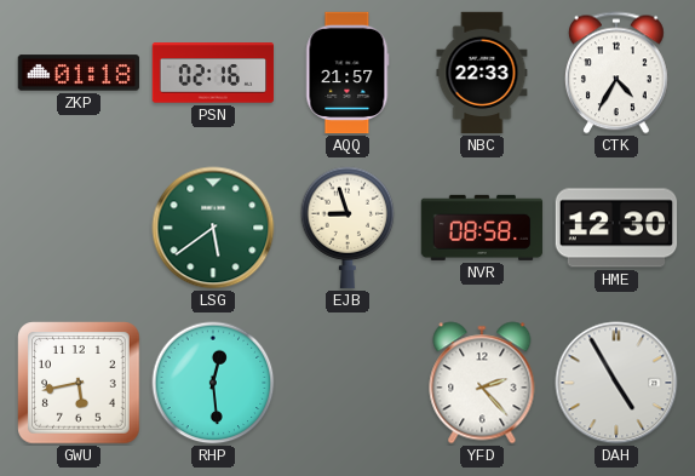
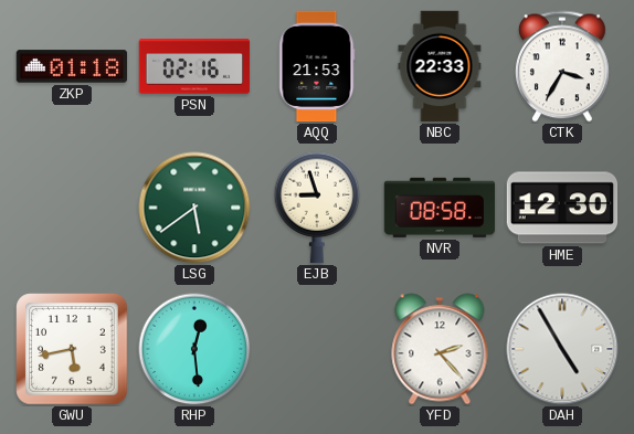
AQQ: 21:57 -> 21:53
CTK: 4:35 -> 3:35
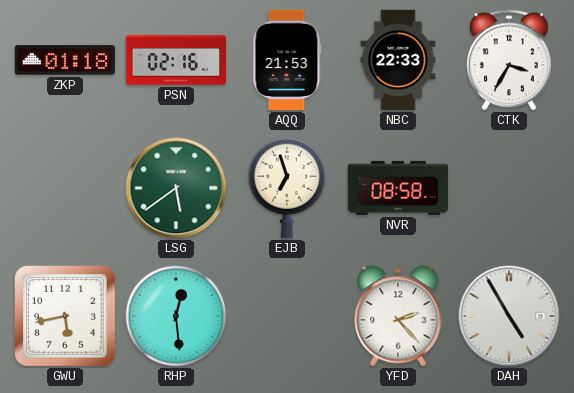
EJB: 8:57 -> 6:57
HME: 12:30 -> none
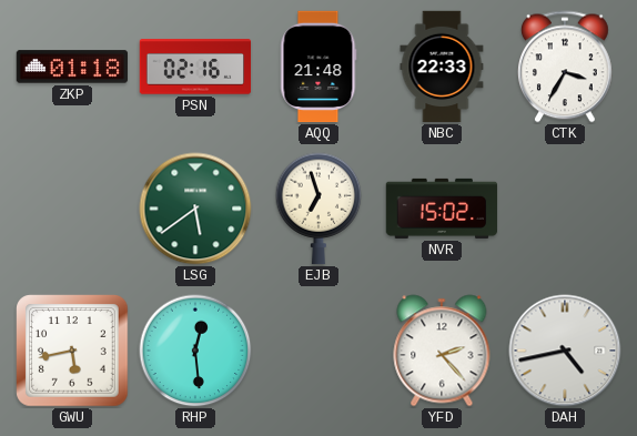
AQQ: 21:53 -> 21:48
NVR: 08:58 -> 15:02
DAH: 4:55 -> 4:43
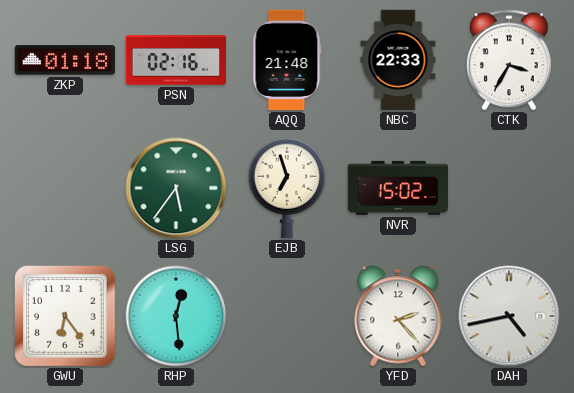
LSG: 5:39 -> 5:36
GWU: 5:43 -> 6:24
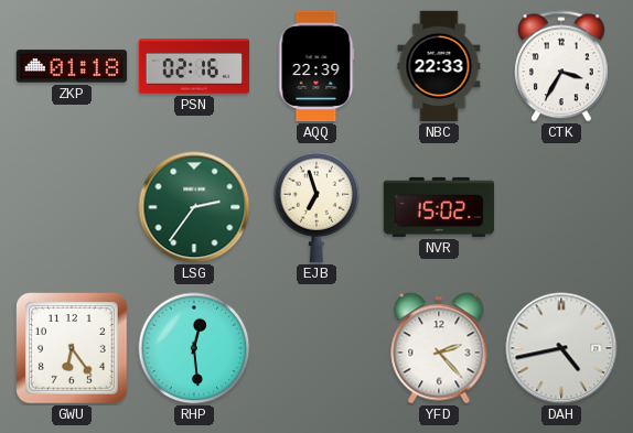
AQQ: 21:48 -> 22:39
LSG: 5:36 -> 2:36
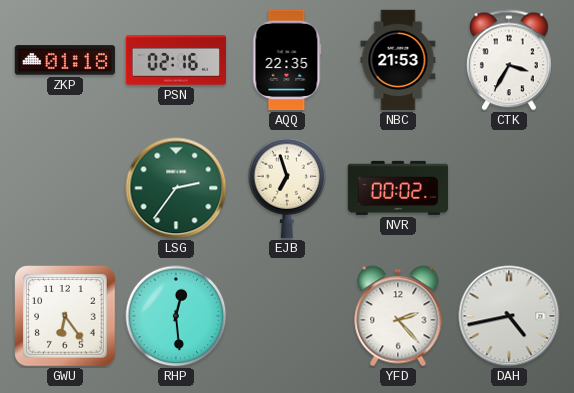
AQQ: 22:39 -> 22:35
NBC: 22:33 -> 21:53
NVR: 15:02 -> 00:02
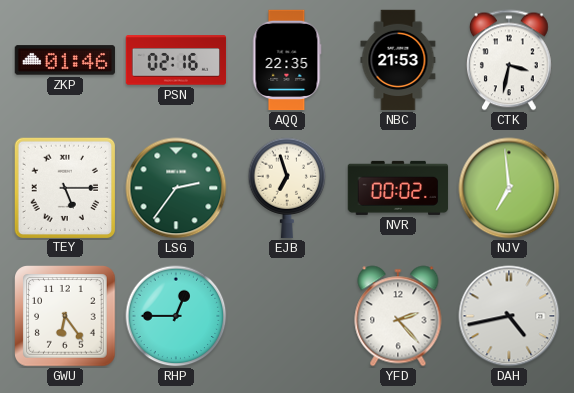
ZKP: 01:18 -> 01:46
CTK: 3:35 -> 3:32
TEY: none -> 5:15
NJV: none -> 6:59
RHP: 12:29 -> 12:45
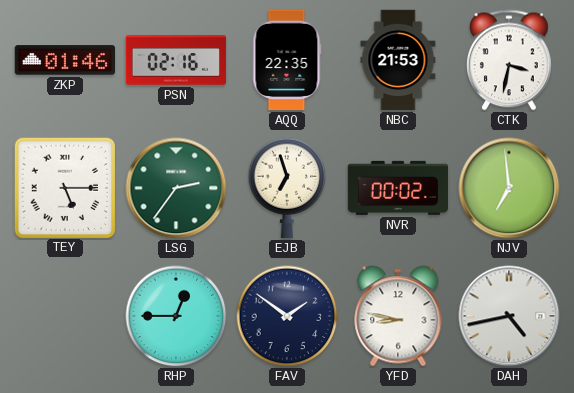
GWU: 6:24 -> none
FAV: none -> 1:51
YFD: 2:23 -> 8:47
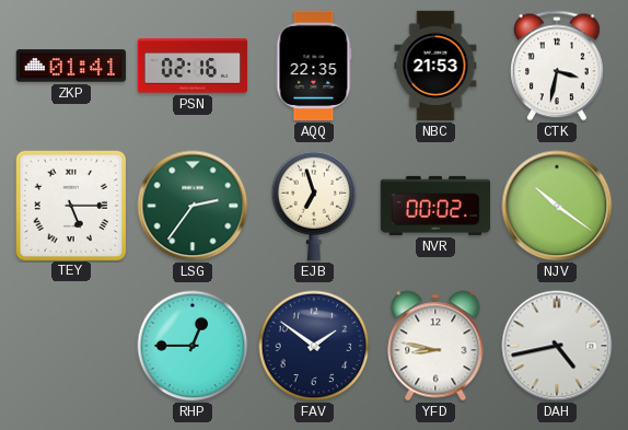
ZKP: 01:46 -> 01:41
NJV: 6:59 -> 10:21
